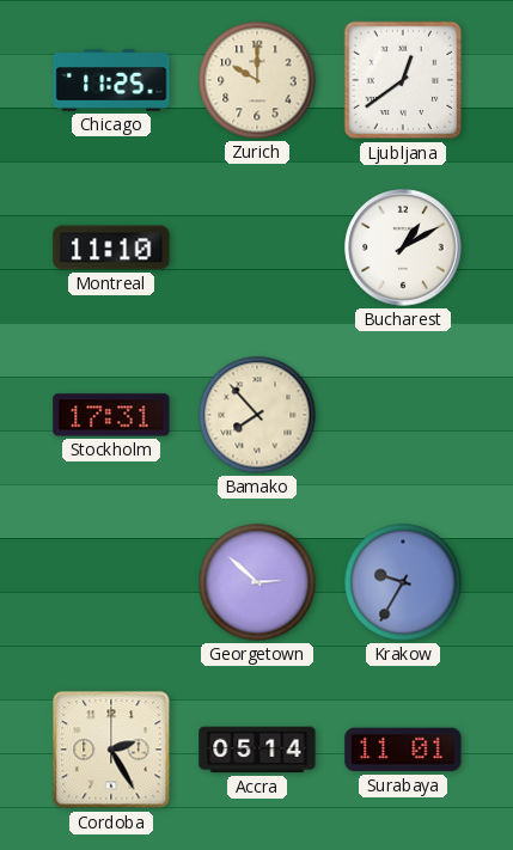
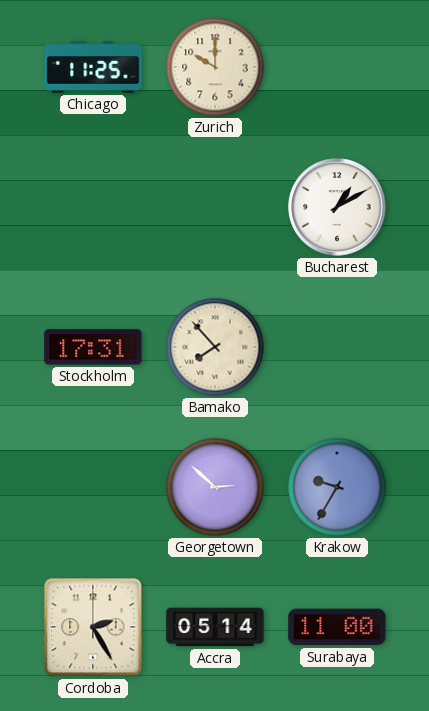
Ljubljana: 12:39 -> none
Montreal: 11:10 -> none
Surabaya: 11:01 -> 11:00
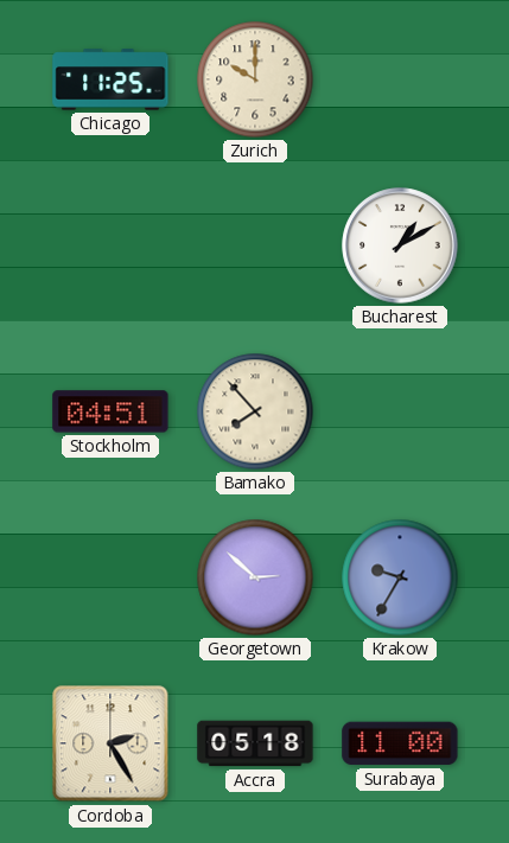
Stockholm: 17:31 -> 04:51
Accra: 05:14 -> 05:18
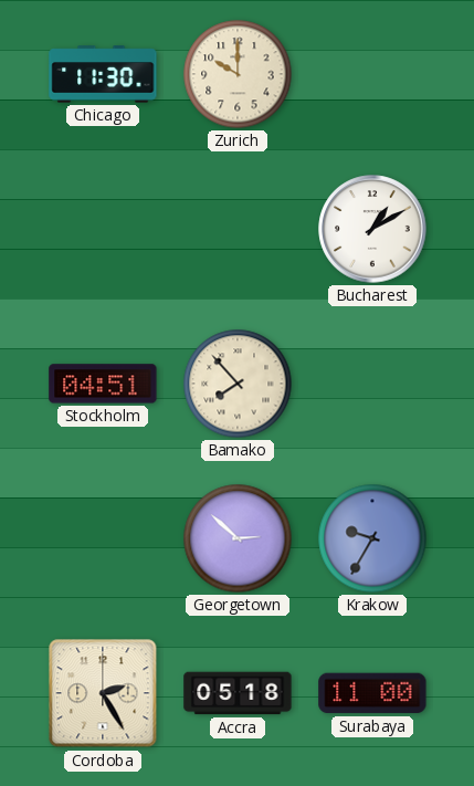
Chicago: 11:25 -> 11:30
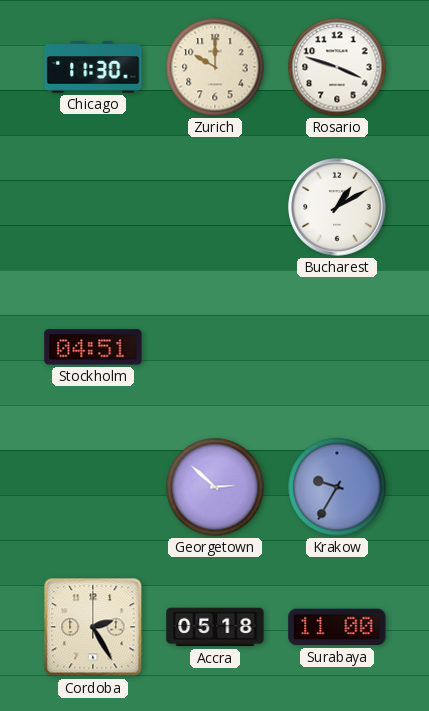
Rosario: none -> 3:48
Bamako: 7:53 -> none
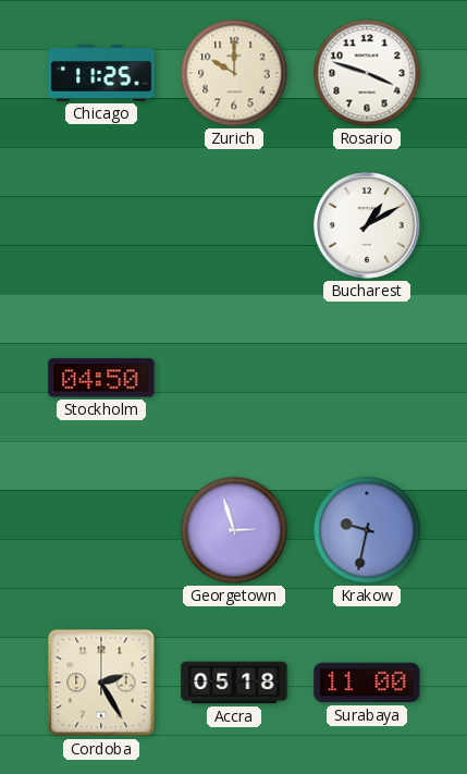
Chicago: 11:30 -> 11:25
Stockholm: 04:51 -> 04:50
Georgetown: 2:52 -> 2:57
Krakow: 9:35 -> 9:32
